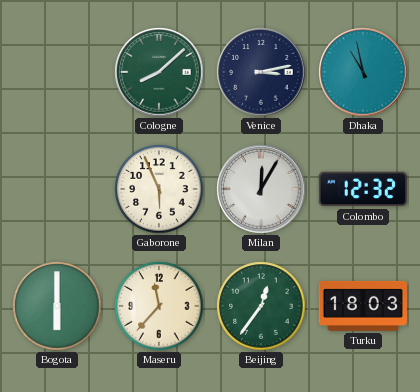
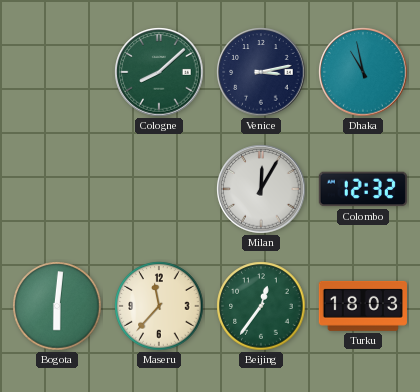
Gaborone: 5:56 -> none
Bogota: 6:00 -> 6:01
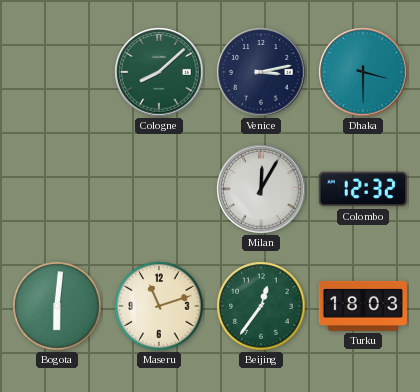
Dhaka: 10:58 -> 3:30
Maseru: 11:37 -> 11:12
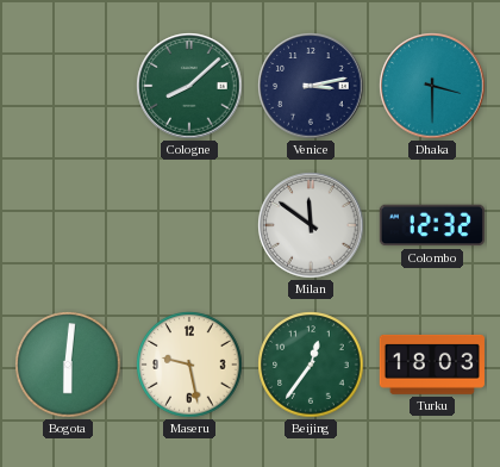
Milan: 12:05 -> 11:51
Maseru: 11:12 -> 9:28
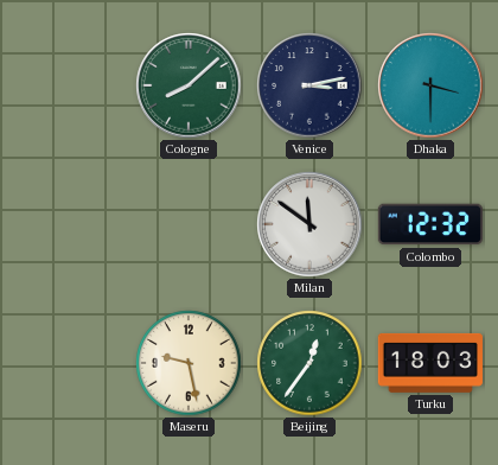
Bogota: 6:01 -> none
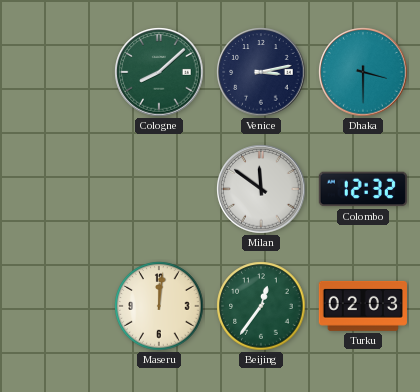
Maseru: 9:28 -> 12:01
Turku: 18:03 -> 02:03
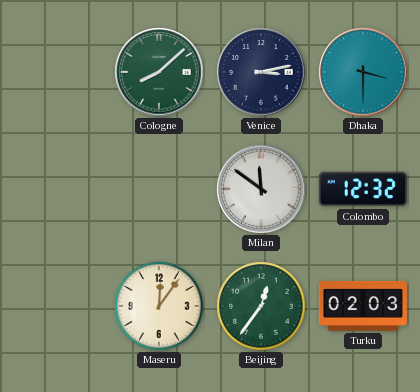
Maseru: 12:01 -> 12:06
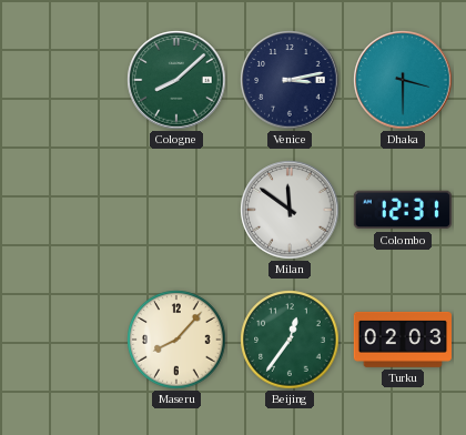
Colombo: 12:32 -> 12:31
Maseru: 12:06 -> 8:07
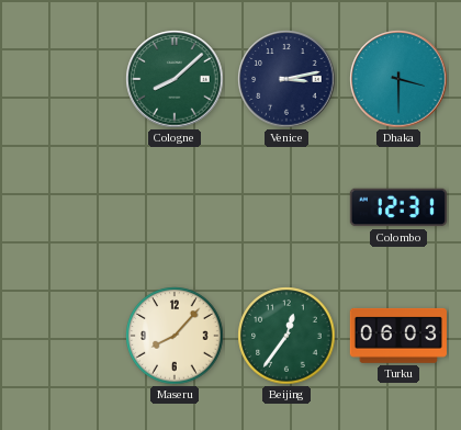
Milan: 11:51 -> none
Turku: 02:03 -> 06:03
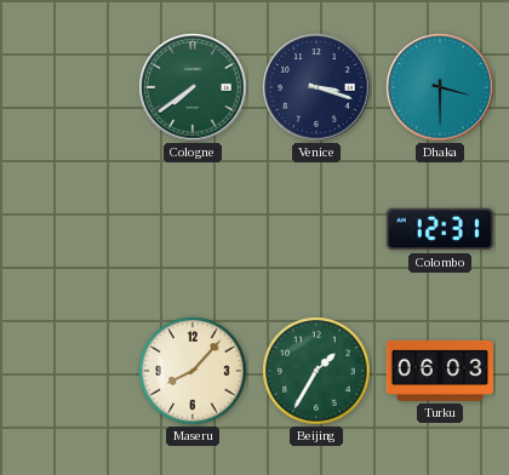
Cologne: 8:08 -> 7:39
Venice: 3:13 -> 3:18
Beijing: 12:36 -> 1:35
